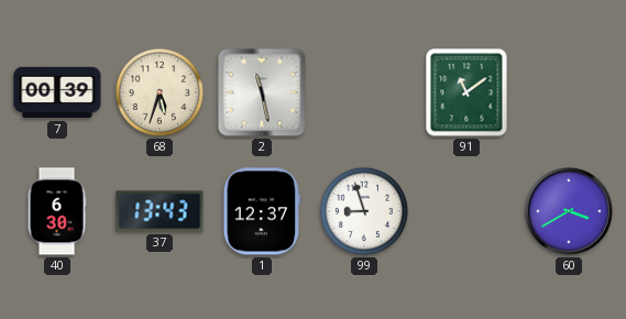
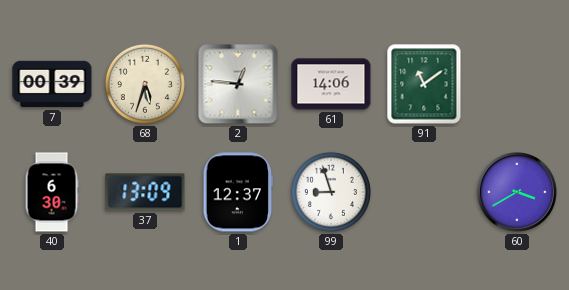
2: 11:28 -> 12:46
61: none -> 14:06
37: 13:43 -> 13:09
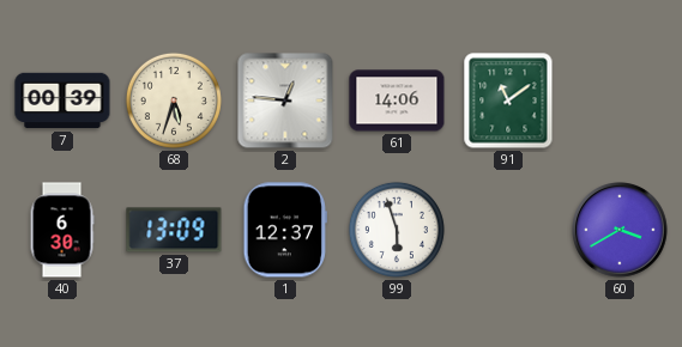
99: 8:57 -> 5:57
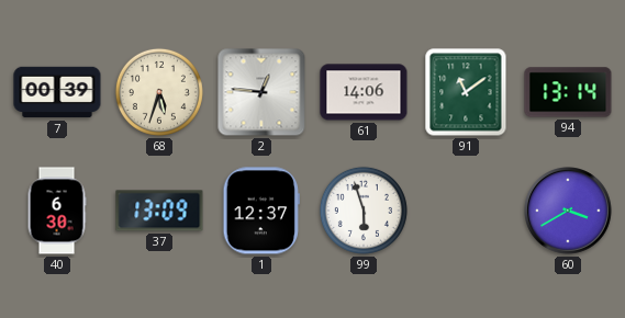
94: none -> 13:14
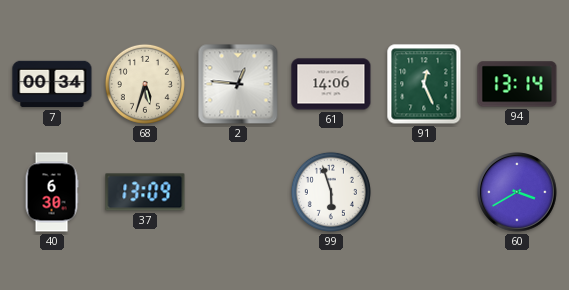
7: 00:39 -> 00:34
91: 11:09 -> 12:26
1: 12:37 -> none
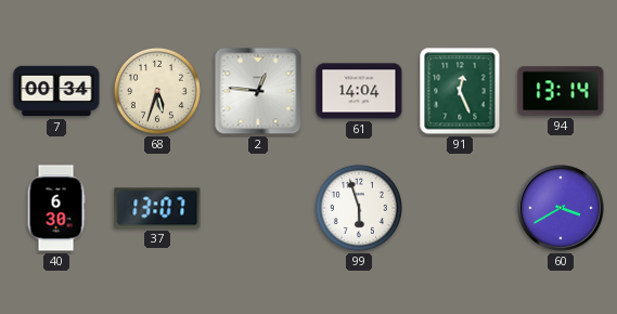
61: 14:06 -> 14:04
37: 13:09 -> 13:07
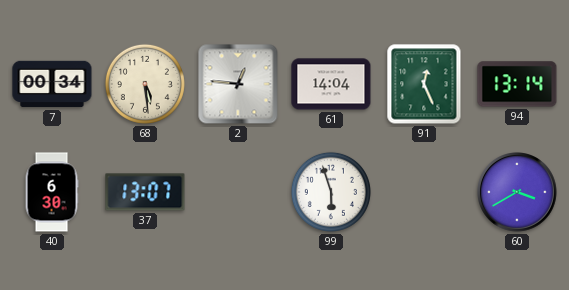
68: 5:33 -> 5:29
